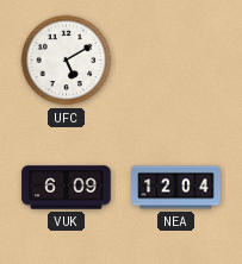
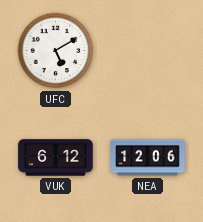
VUK: 6:09 -> 6:12
NEA: 12:04 -> 12:06
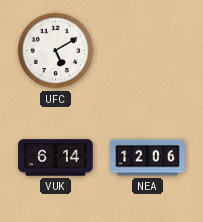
VUK: 6:12 -> 6:14
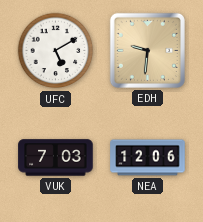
EDH: none -> 9:31
VUK: 6:14 -> 7:03
